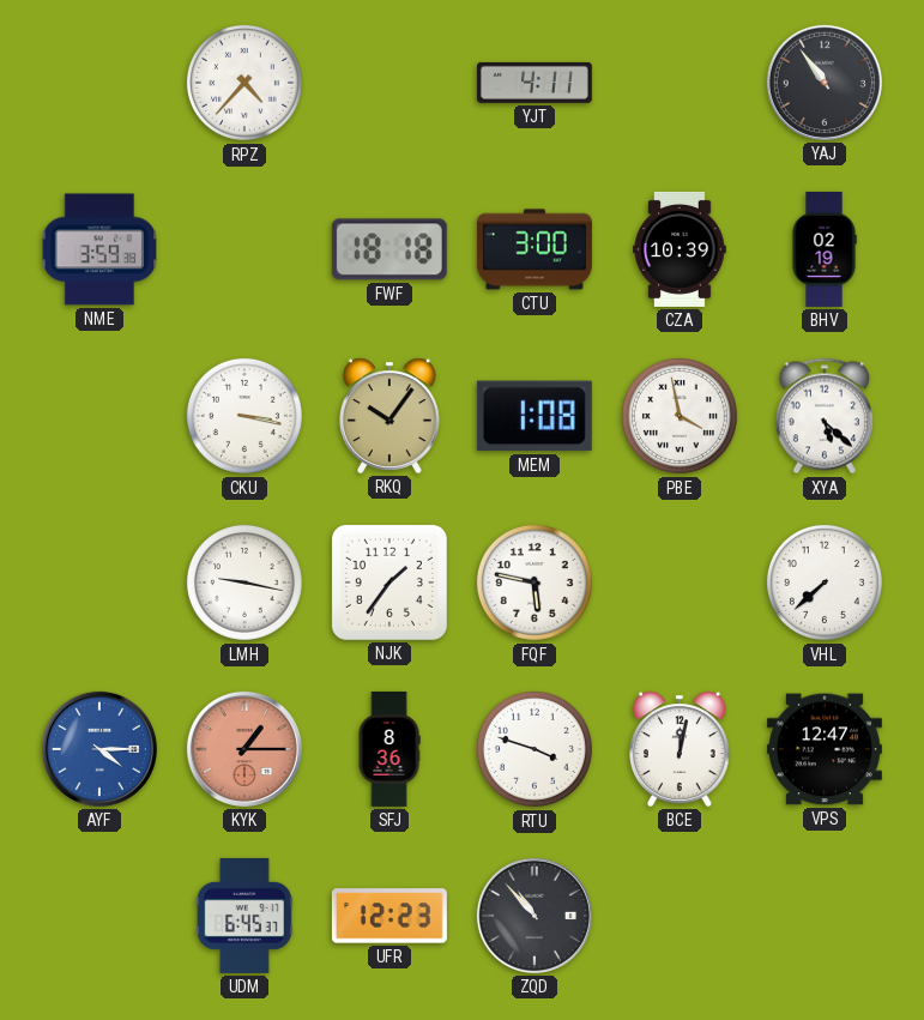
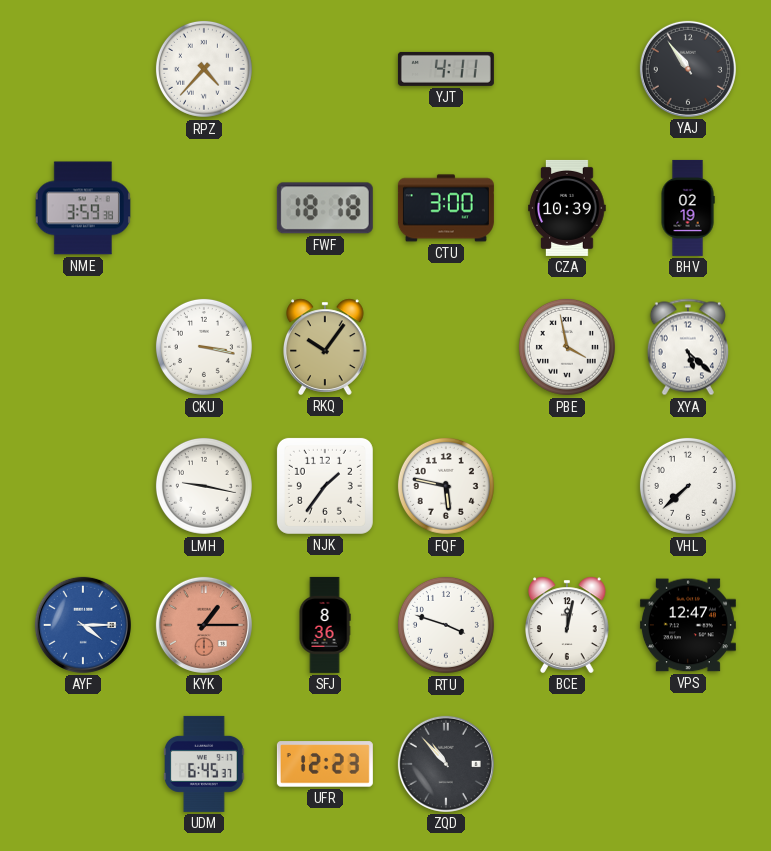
MEM: 1:08 -> none
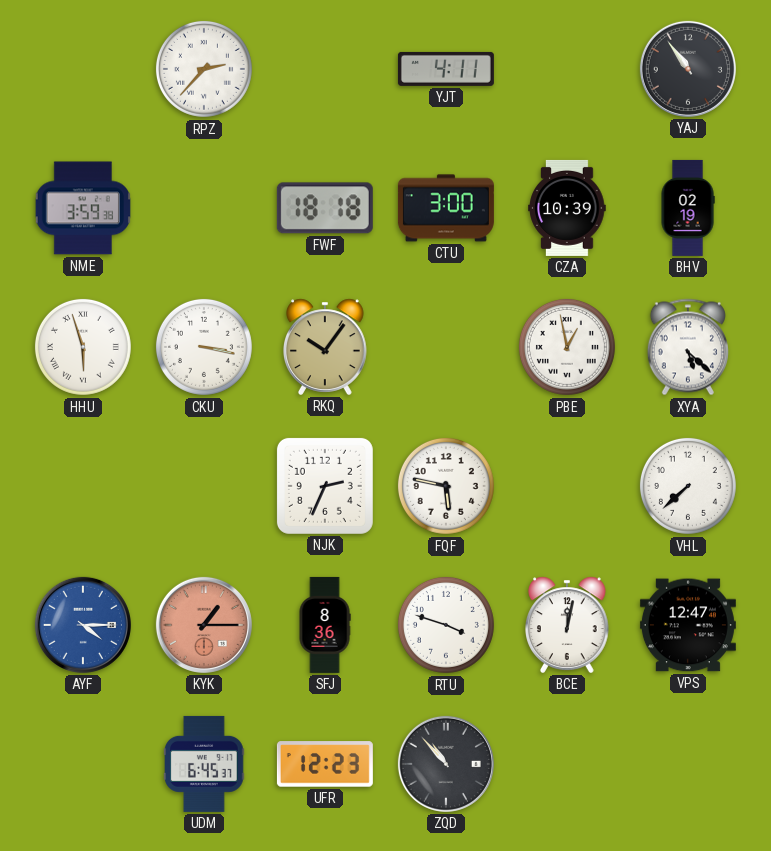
RPZ: 4:37 -> 2:37
HHU: none -> 5:57
PBE: 3:58 -> 12:58
LMH: 9:17 -> none
NJK: 1:36 -> 2:34
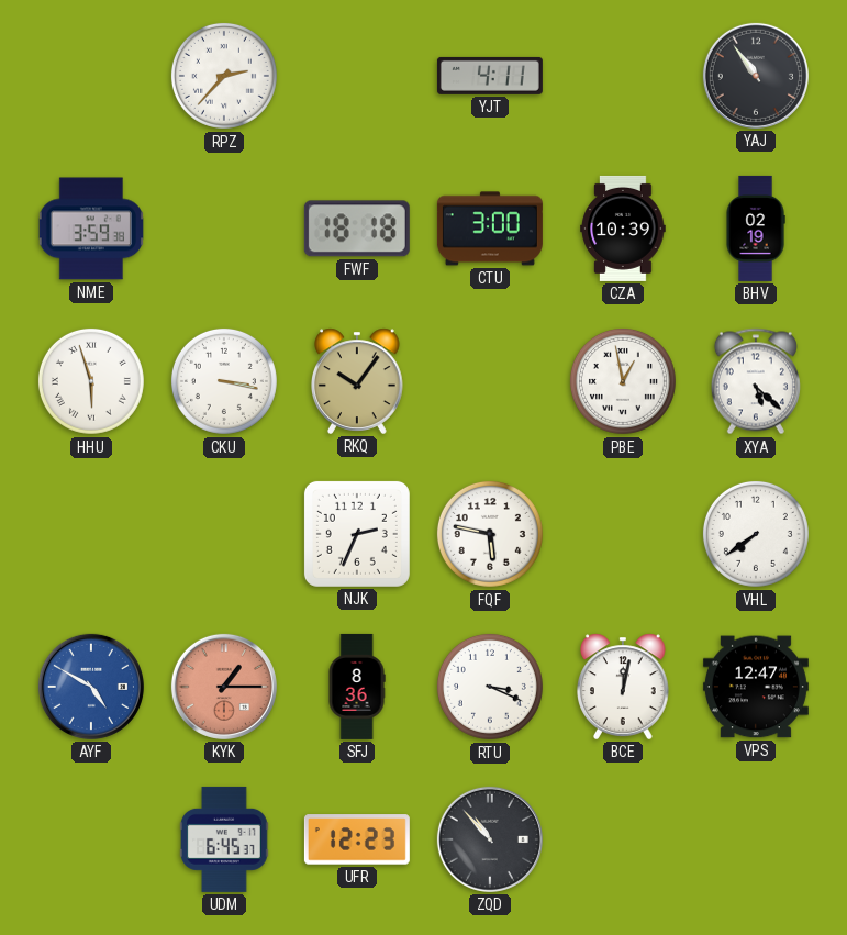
VHL: 7:38 -> 7:39
AYF: 4:15 -> 4:50
RTU: 3:48 -> 3:19
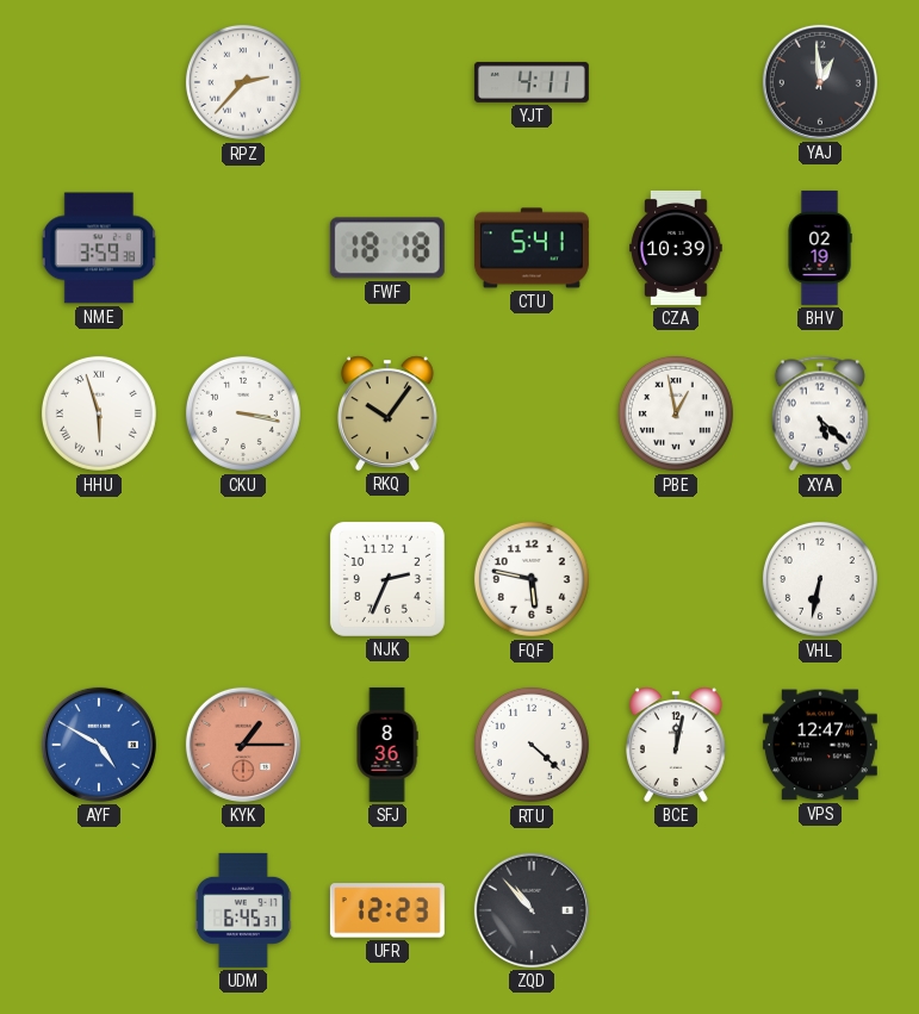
YAJ: 10:54 -> 12:59
CTU: 3:00 -> 5:41
VHL: 7:39 -> 6:32
RTU: 3:19 -> 4:22
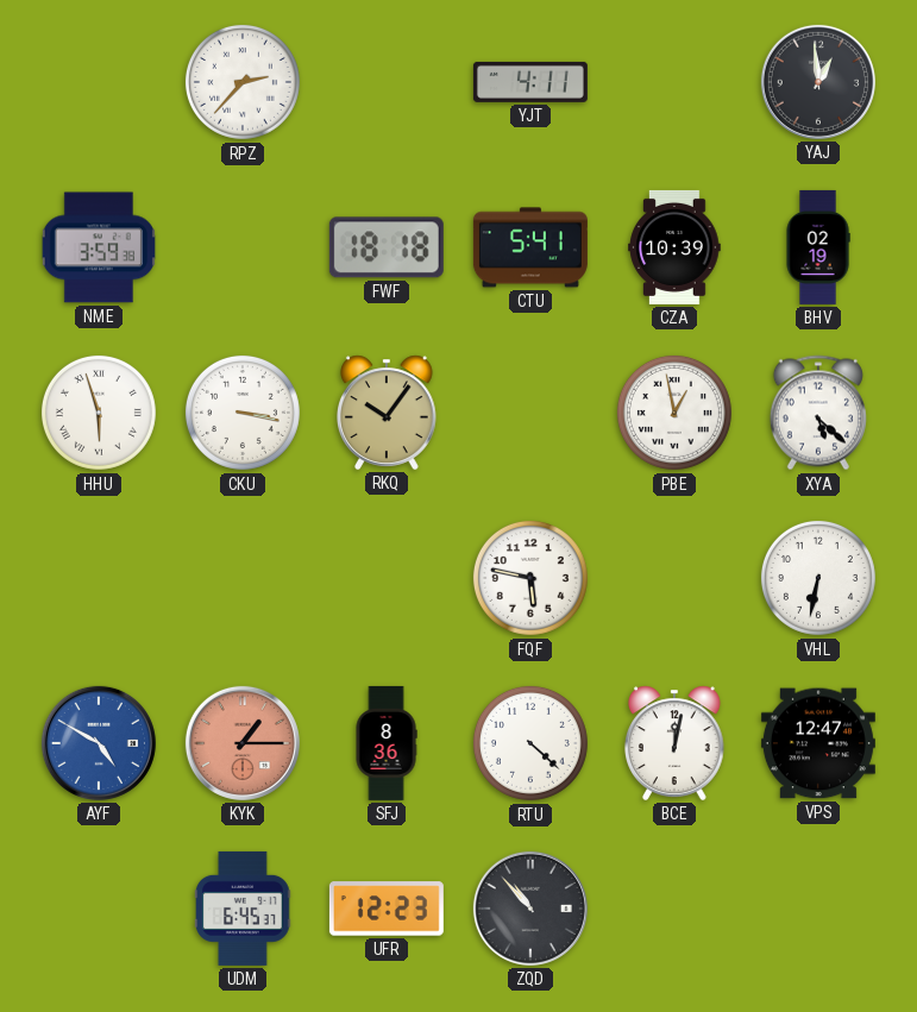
NJK: 2:34 -> none
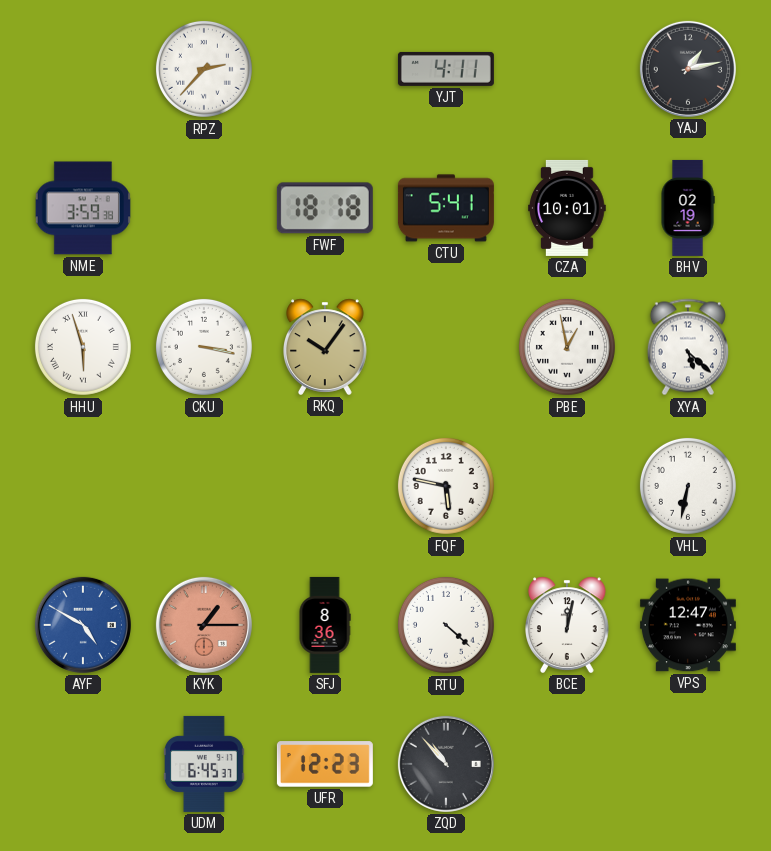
YAJ: 12:59 -> 1:13
CZA: 10:39 -> 10:01
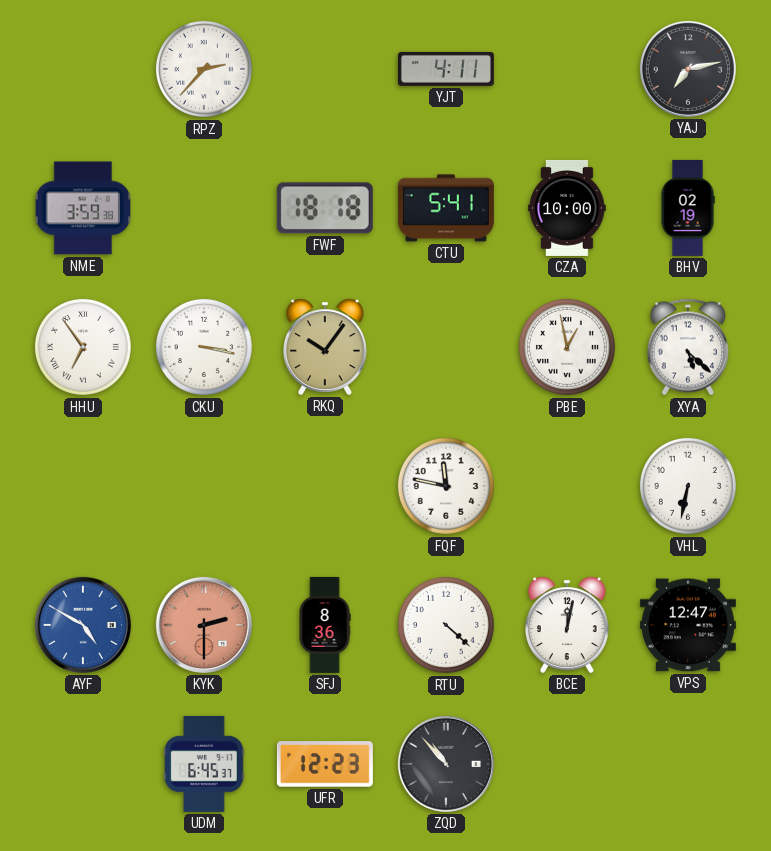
YAJ: 1:13 -> 7:13
CZA: 10:01 -> 10:00
HHU: 5:57 -> 6:54
FQF: 5:47 -> 11:47
KYK: 1:15 -> 2:30
